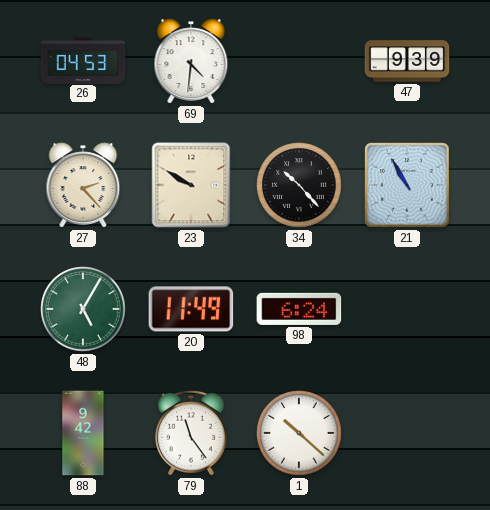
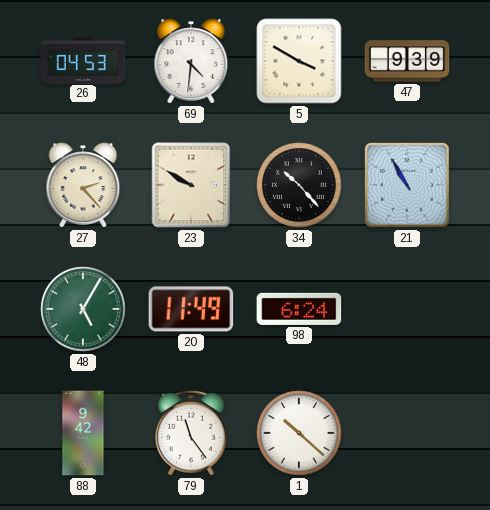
5: none -> 3:50
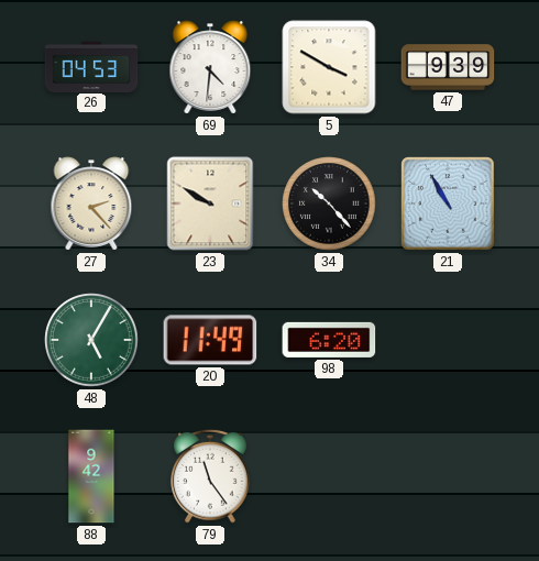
98: 6:24 -> 6:20
1: 10:22 -> none
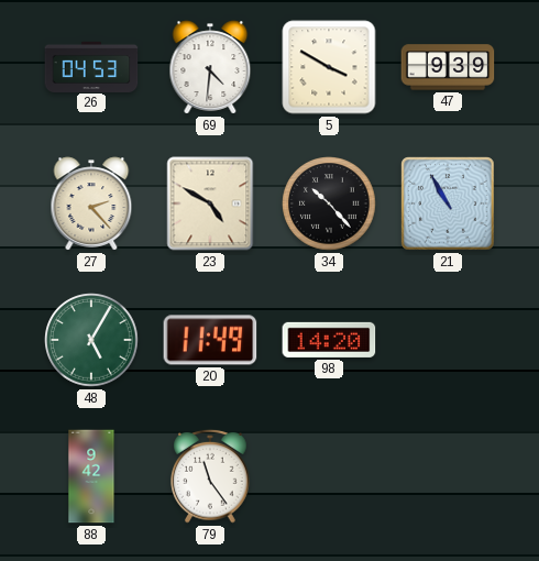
23: 9:50 -> 4:50
98: 6:20 -> 14:20
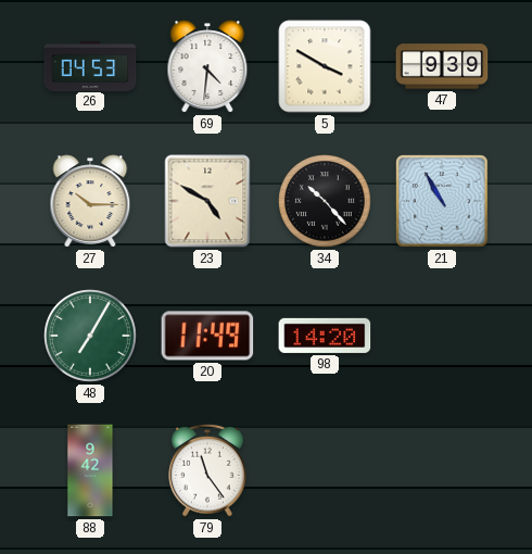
27: 2:23 -> 10:15
48: 5:05 -> 7:05
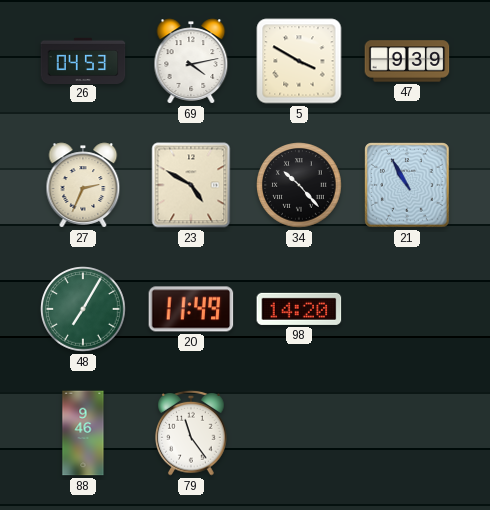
69: 4:31 -> 4:13
27: 10:15 -> 2:34
88: 9:42 -> 9:46
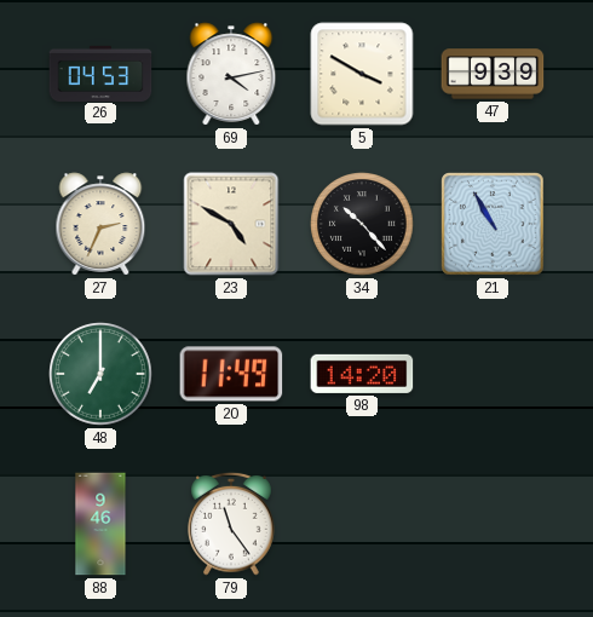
48: 7:05 -> 7:00
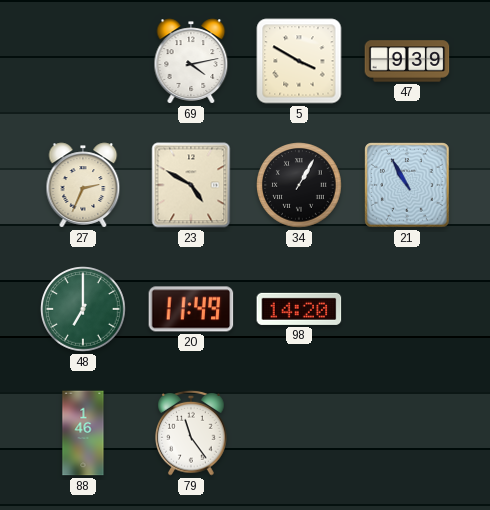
26: 04:53 -> none
34: 10:23 -> 1:05
88: 9:46 -> 1:46
